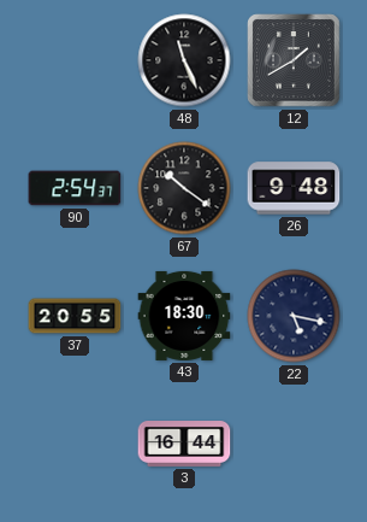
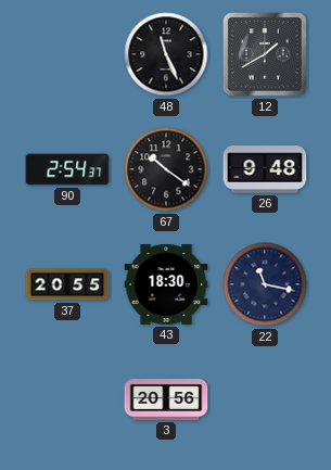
22: 5:17 -> 11:17
3: 16:44 -> 20:56
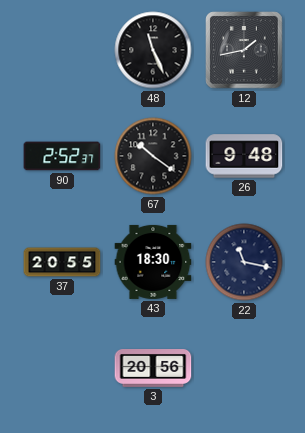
12: 1:40 -> 1:43
90: 2:54 -> 2:52
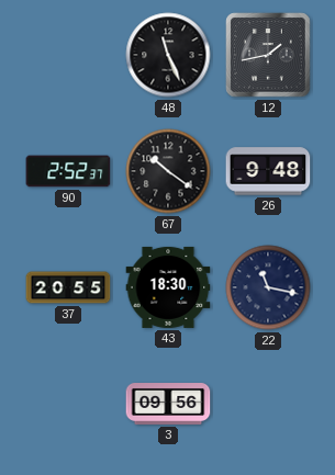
3: 20:56 -> 09:56
